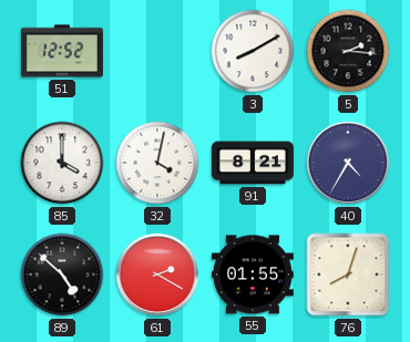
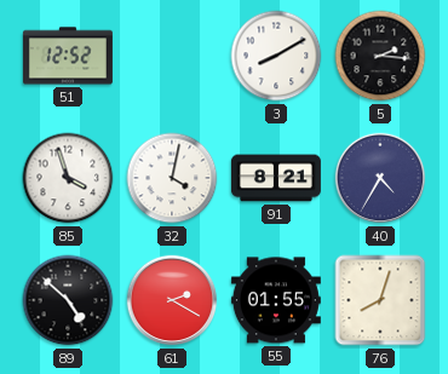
85: 4:00 -> 3:57
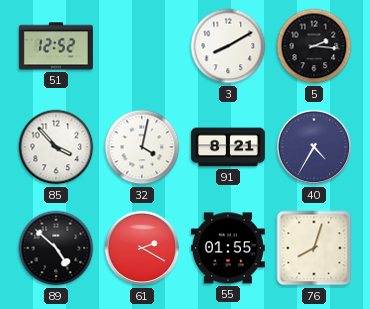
85: 3:57 -> 3:53
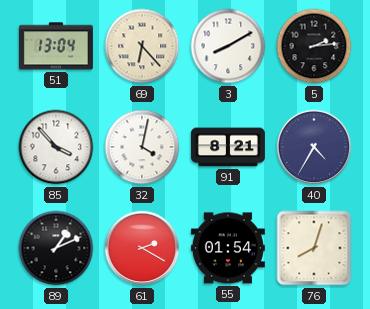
51: 12:52 -> 13:04
69: none -> 6:23
5: 2:16 -> 2:14
89: 4:52 -> 1:11
55: 01:55 -> 01:54
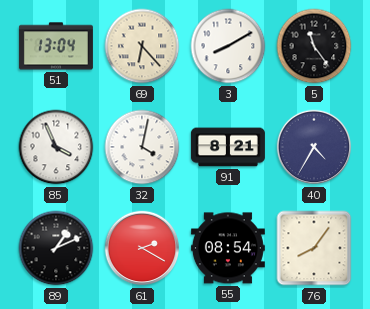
5: 2:14 -> 11:24
85: 3:53 -> 3:56
55: 01:54 -> 08:54
76: 8:03 -> 8:06
